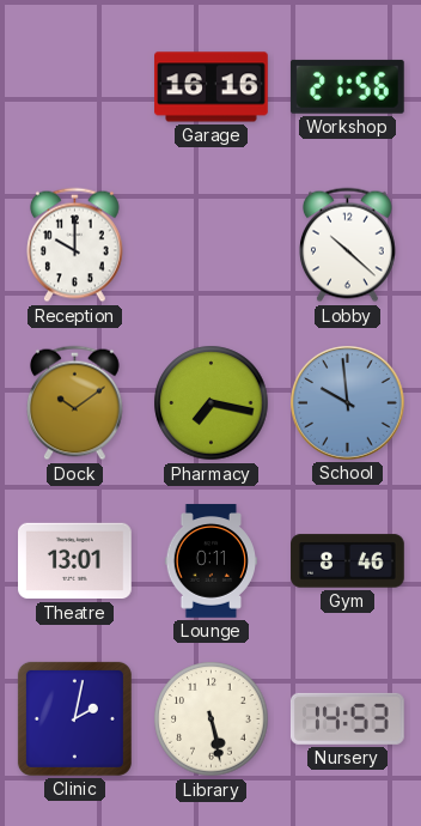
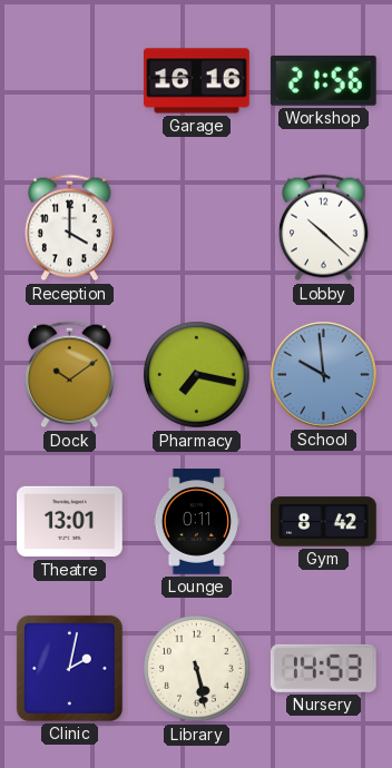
Reception: 10:00 -> 4:00
Gym: 8:46 -> 8:42
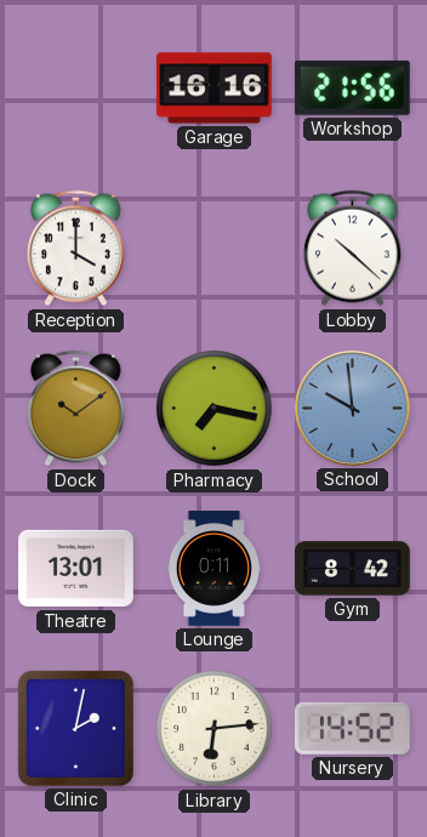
Library: 5:28 -> 6:14
Nursery: 14:53 -> 14:52
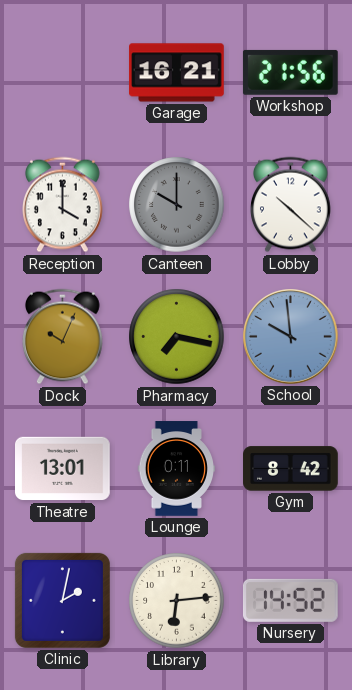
Garage: 16:16 -> 16:21
Canteen: none -> 10:00
Dock: 10:09 -> 10:04
